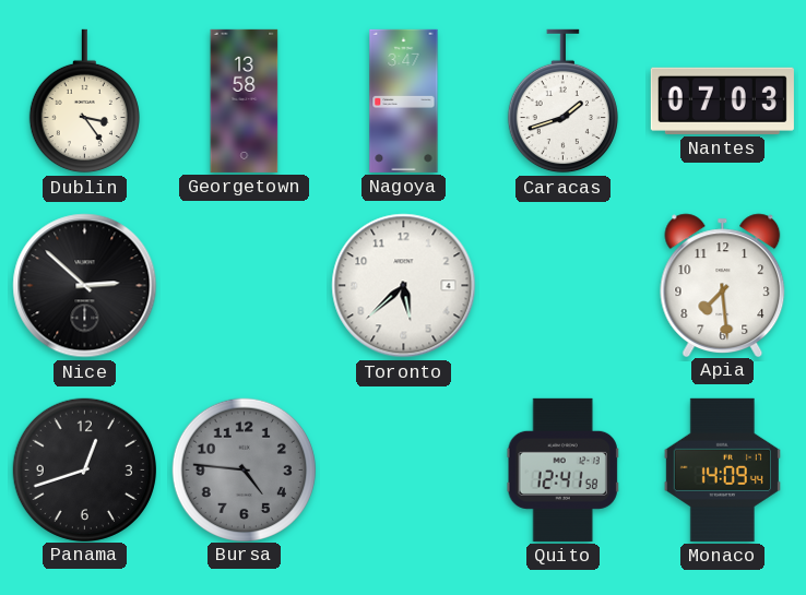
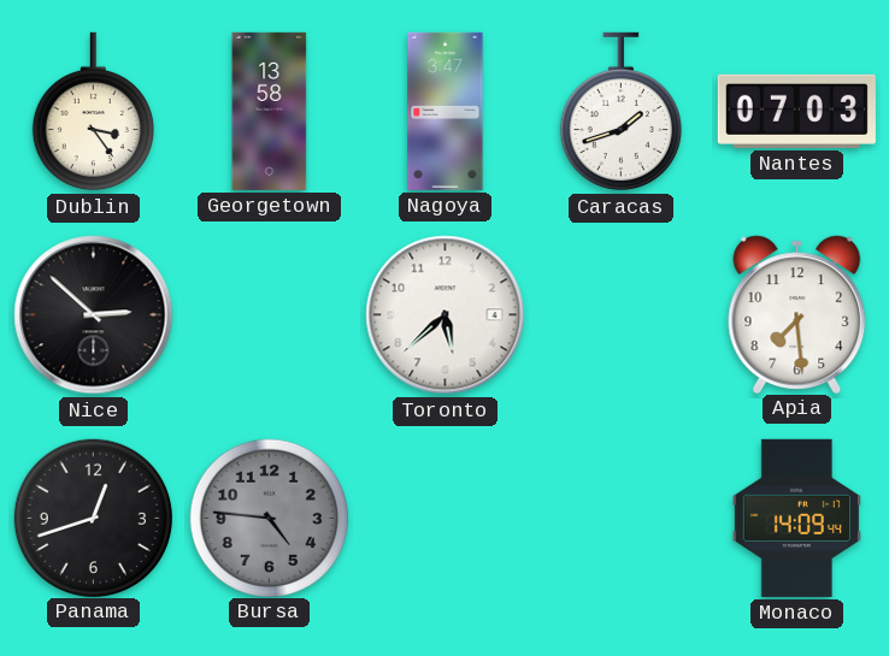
Quito: 12:41 -> none
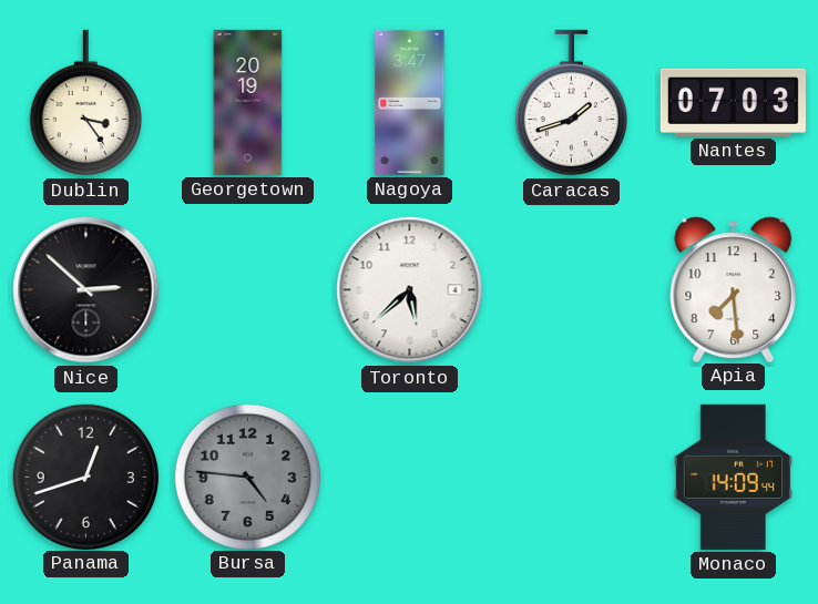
Georgetown: 13:58 -> 20:19
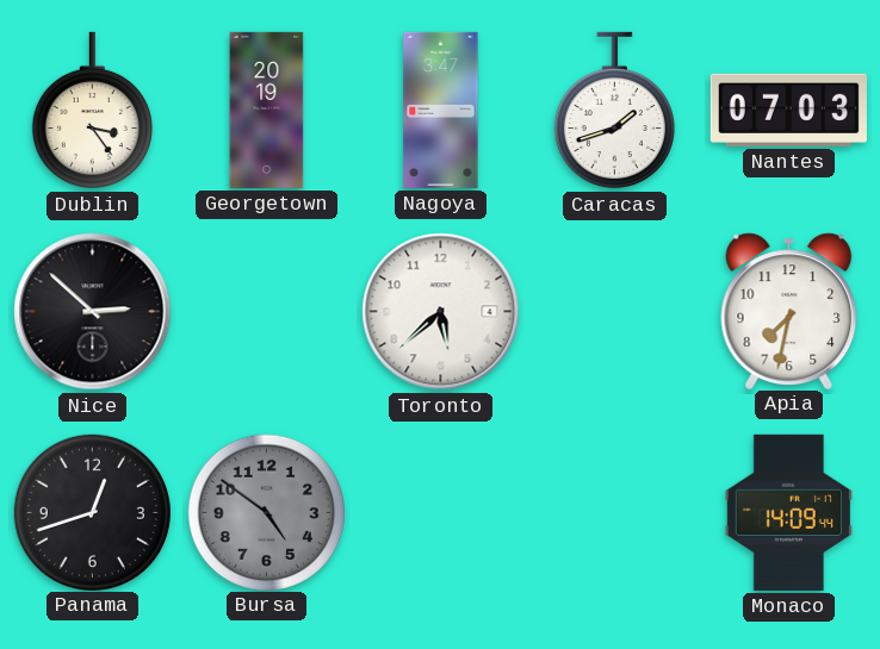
Apia: 7:29 -> 7:32
Bursa: 4:46 -> 4:51
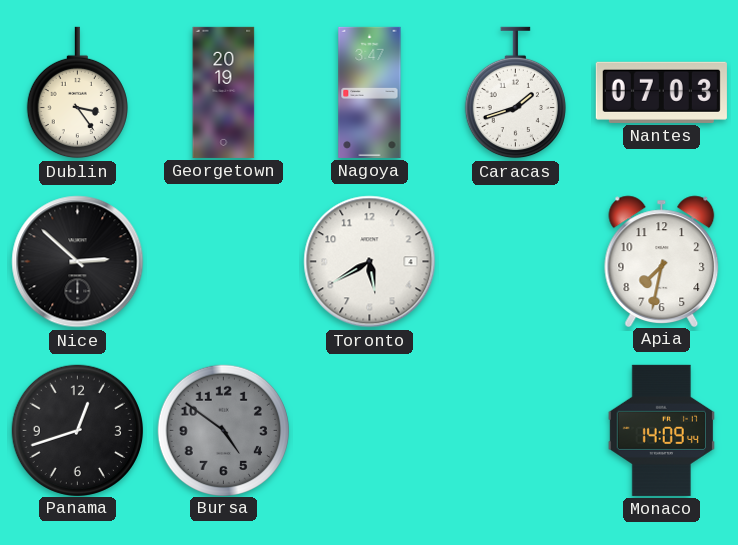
Toronto: 5:38 -> 5:40
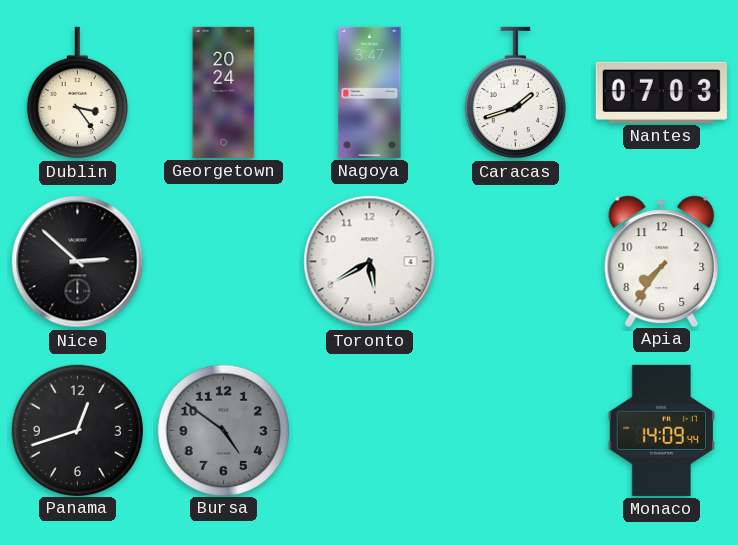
Georgetown: 20:19 -> 20:24
Apia: 7:32 -> 7:36
